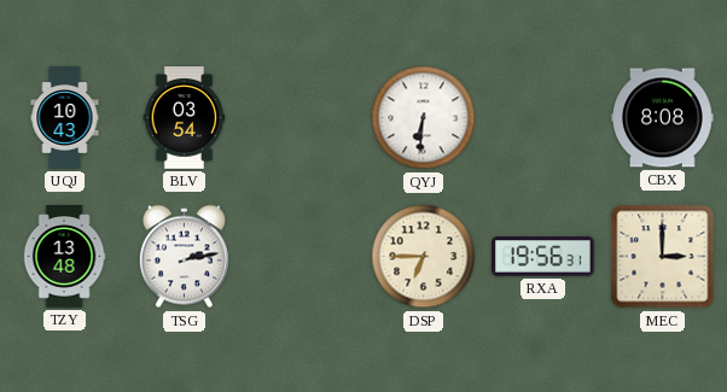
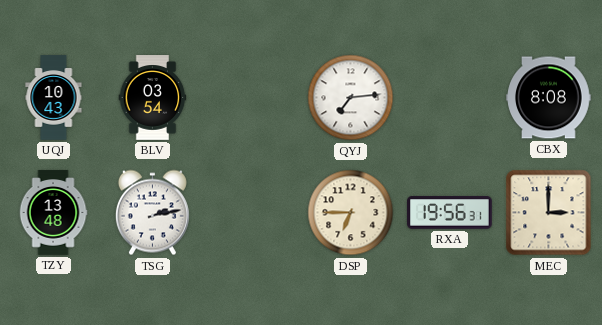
QYJ: 6:31 -> 7:14
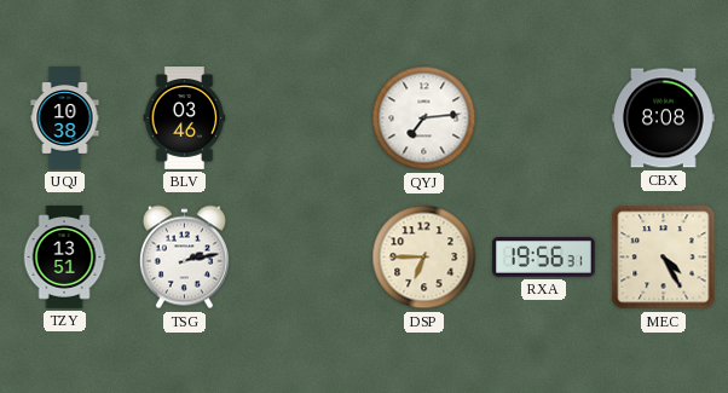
UQJ: 10:43 -> 10:38
BLV: 03:54 -> 03:46
TZY: 13:48 -> 13:51
MEC: 3:00 -> 4:25
